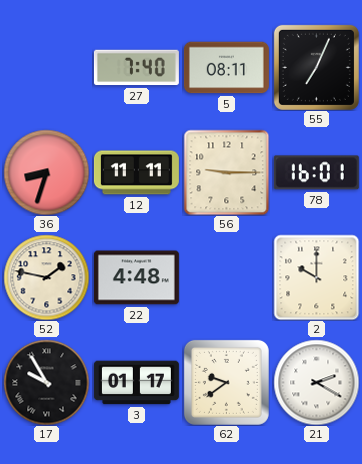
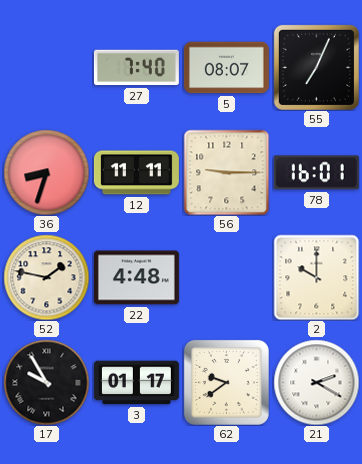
5: 08:11 -> 08:07
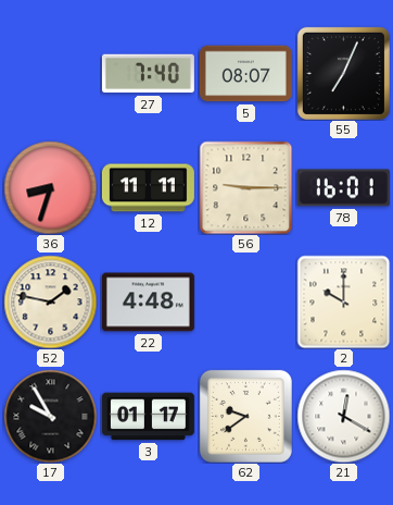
21: 2:20 -> 12:20
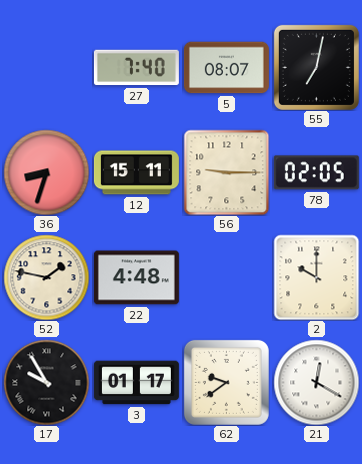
55: 7:04 -> 7:02
12: 11:11 -> 15:11
78: 16:01 -> 02:05
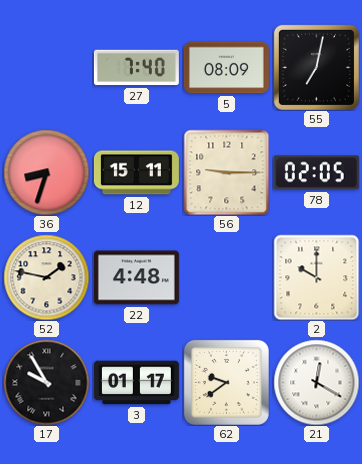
5: 08:07 -> 08:09
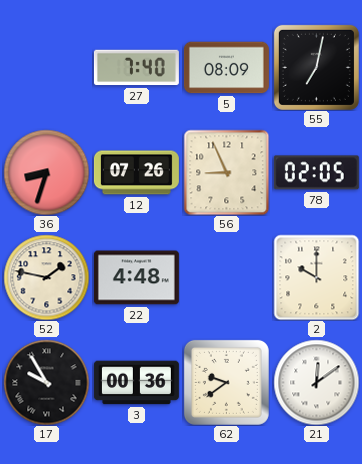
12: 15:11 -> 07:26
56: 9:15 -> 8:56
3: 01:17 -> 00:36
21: 12:20 -> 12:09
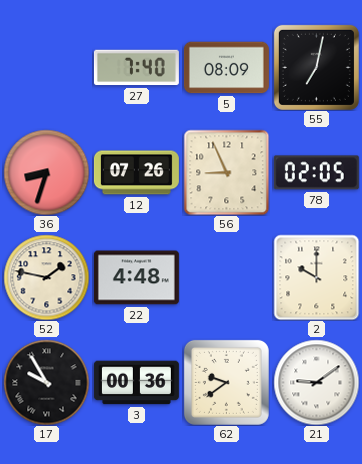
21: 12:09 -> 9:09
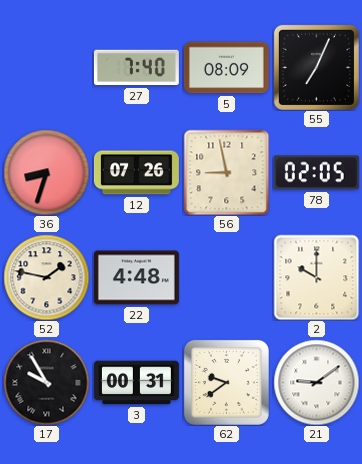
55: 7:02 -> 7:04
56: 8:56 -> 8:58
3: 00:36 -> 00:31
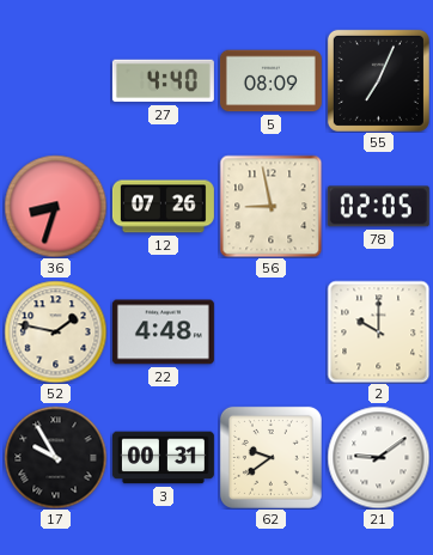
27: 7:40 -> 4:40
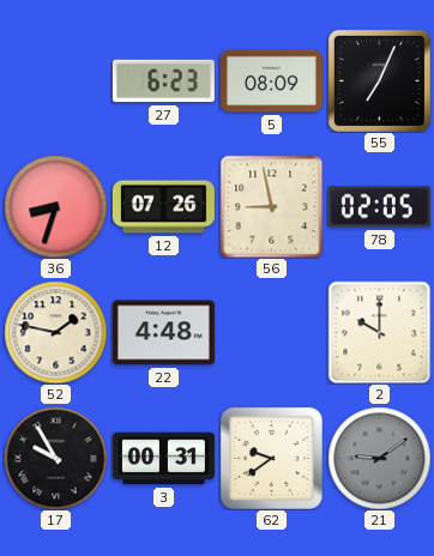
27: 4:40 -> 6:23
21 dial: white -> grey
